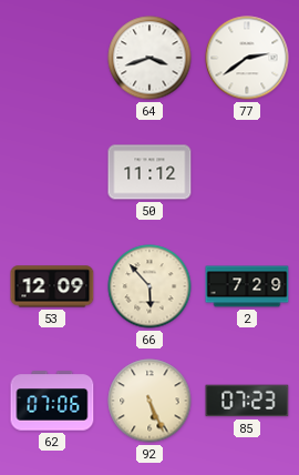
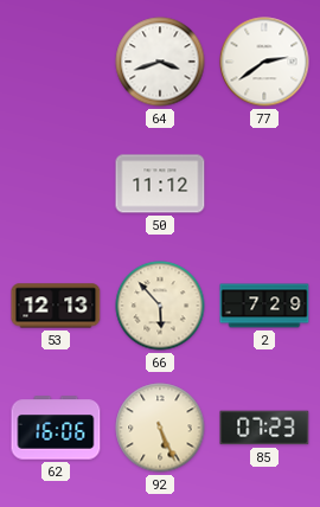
53: 12:09 -> 12:13
62: 07:06 -> 16:06
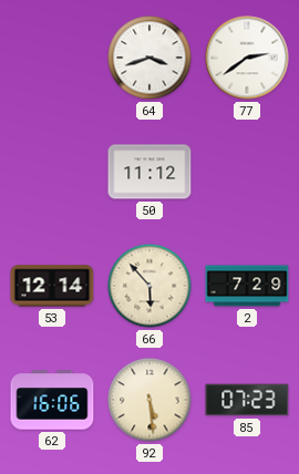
53: 12:13 -> 12:14
92: 5:26 -> 5:29
